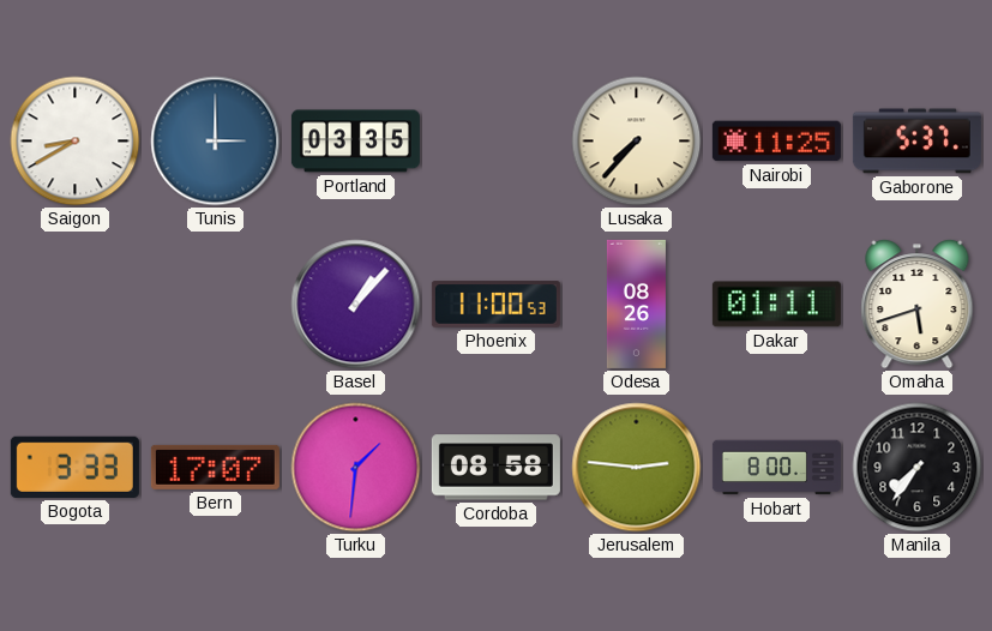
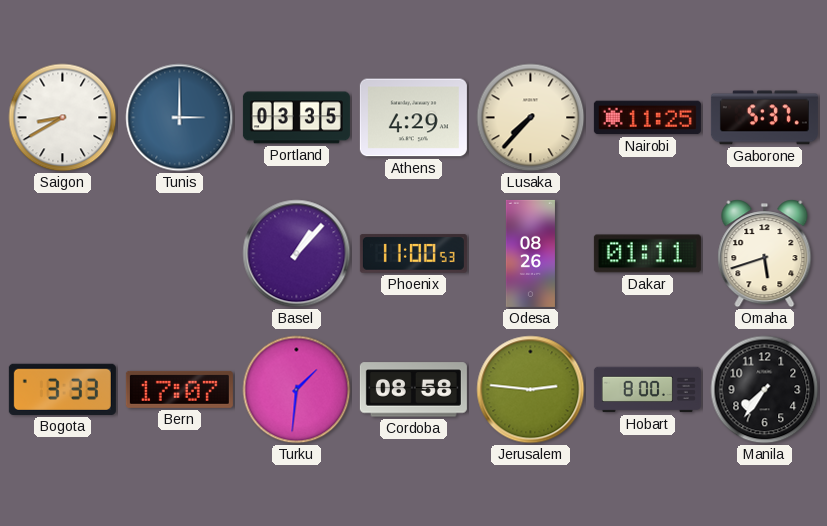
Athens: none -> 4:29
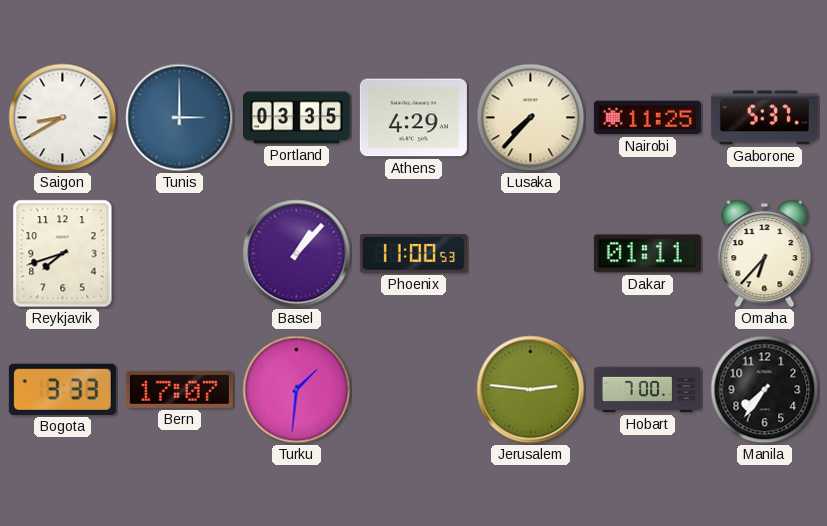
Reykjavik: none -> 7:42
Odesa: 08:26 -> none
Omaha: 5:42 -> 6:37
Cordoba: 08:58 -> none
Hobart: 8:00 -> 7:00
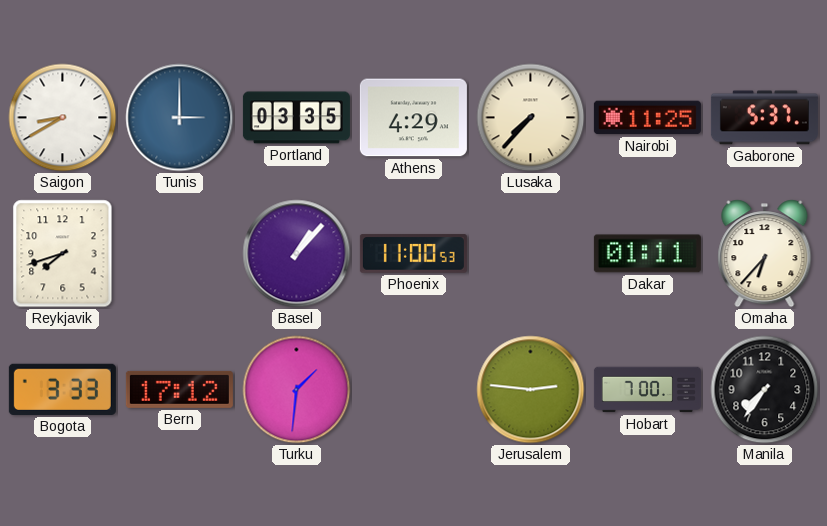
Bern: 17:07 -> 17:12
